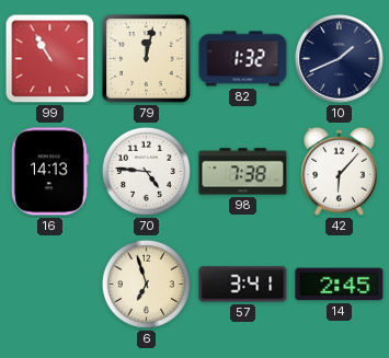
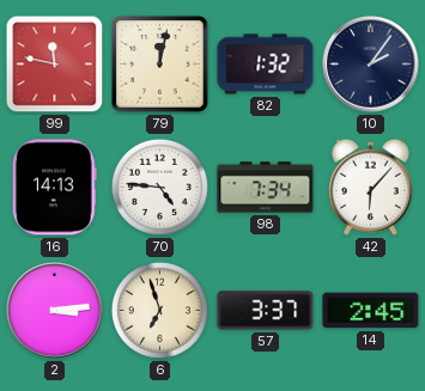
99: 10:55 -> 11:47
10: 1:41 -> 2:06
98: 7:38 -> 7:34
2: none -> 3:14
57: 3:41 -> 3:37
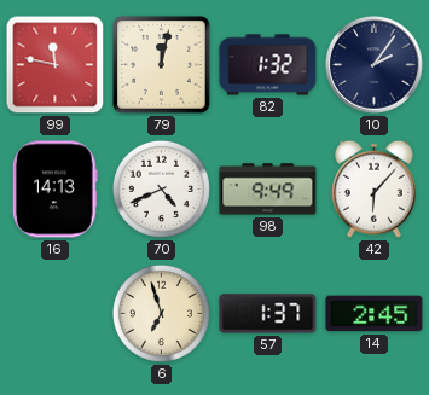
70: 4:46 -> 4:41
98: 7:34 -> 9:49
2: 3:14 -> none
57: 3:37 -> 1:37
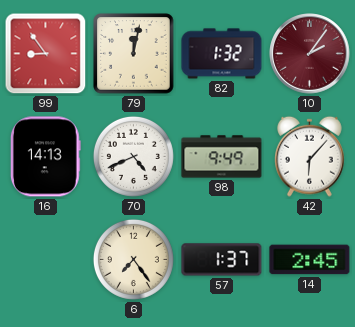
99: 11:47 -> 8:54
10 dial: navy -> burgundy
6: 6:57 -> 7:24
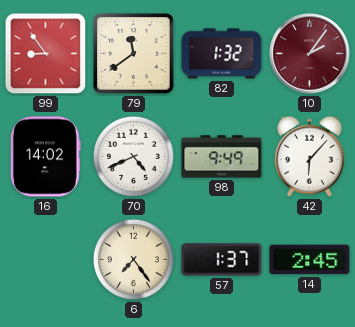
79: 12:02 -> 11:39
16: 14:13 -> 14:02
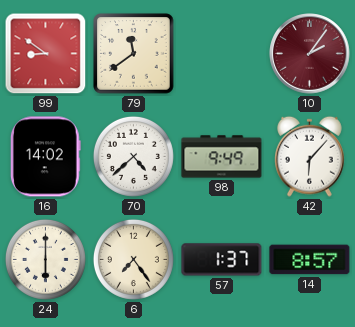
99: 8:54 -> 8:51
82: 1:32 -> none
70: 4:41 -> 4:38
24: none -> 6:00
14: 2:45 -> 8:57
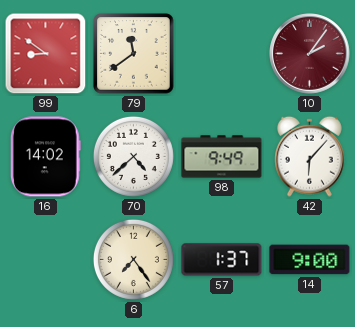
24: 6:00 -> none
14: 8:57 -> 9:00
